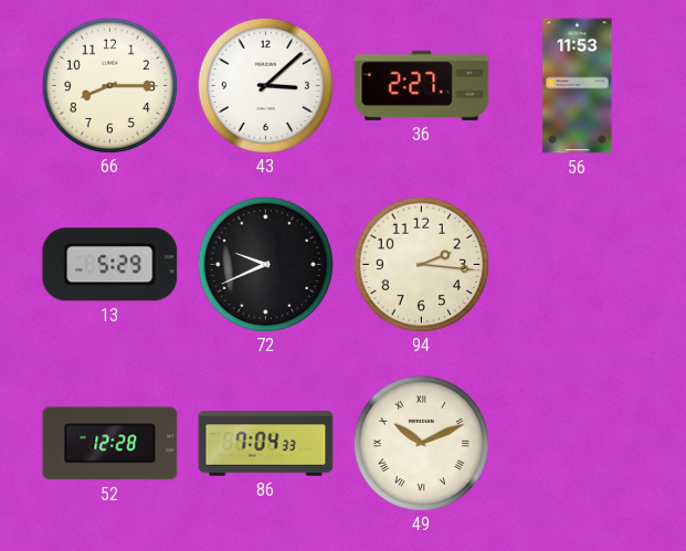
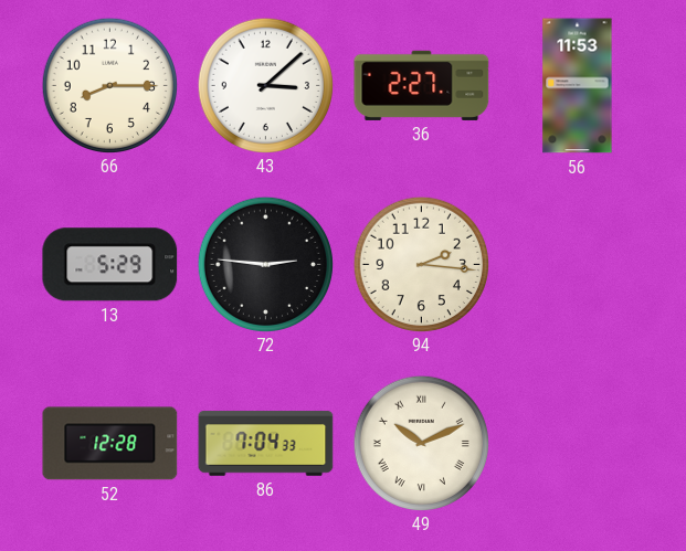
72: 9:41 -> 2:46
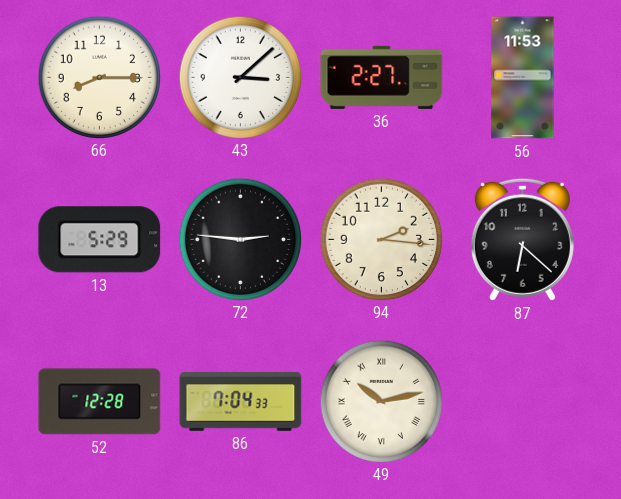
87: none -> 6:22
49: 10:11 -> 10:13
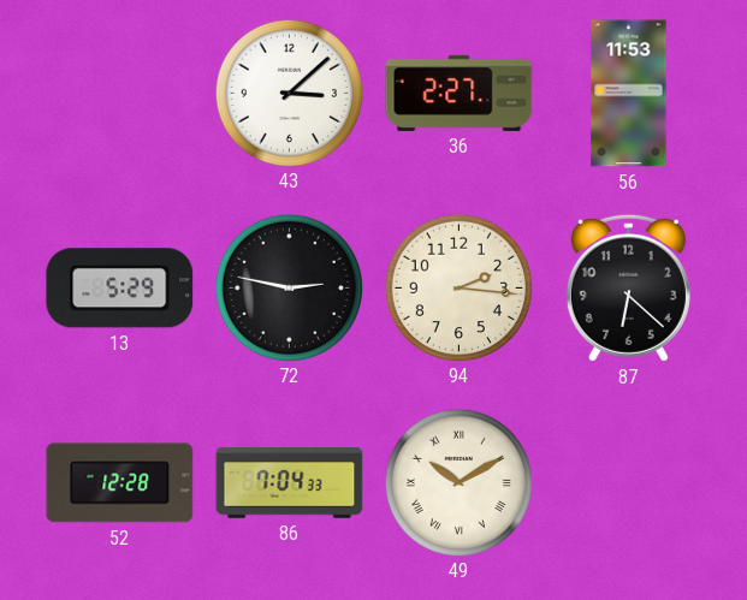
66: 8:15 -> none
72: 2:46 -> 2:47
49: 10:13 -> 10:10
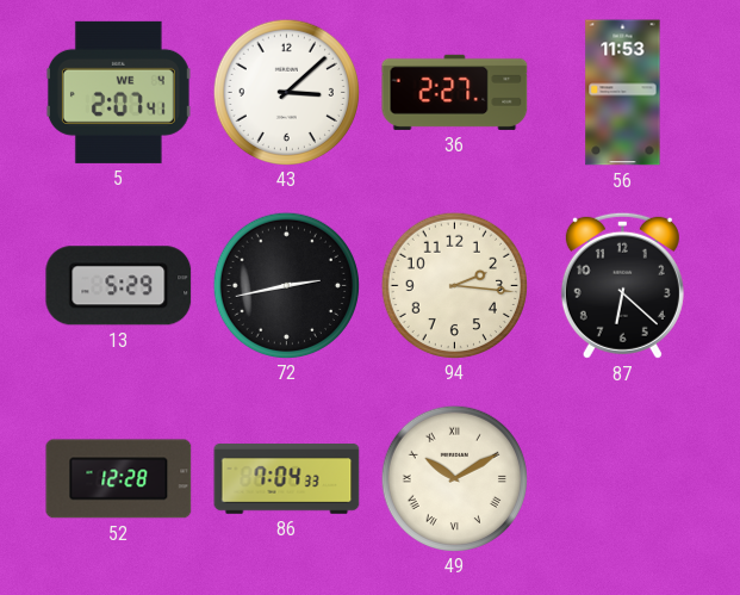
5: none -> 2:07
72: 2:47 -> 2:43
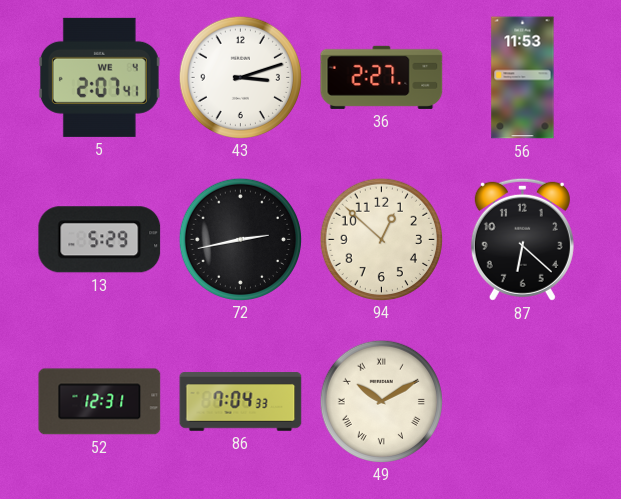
43: 3:08 -> 3:12
94: 2:16 -> 12:52
52: 12:28 -> 12:31
